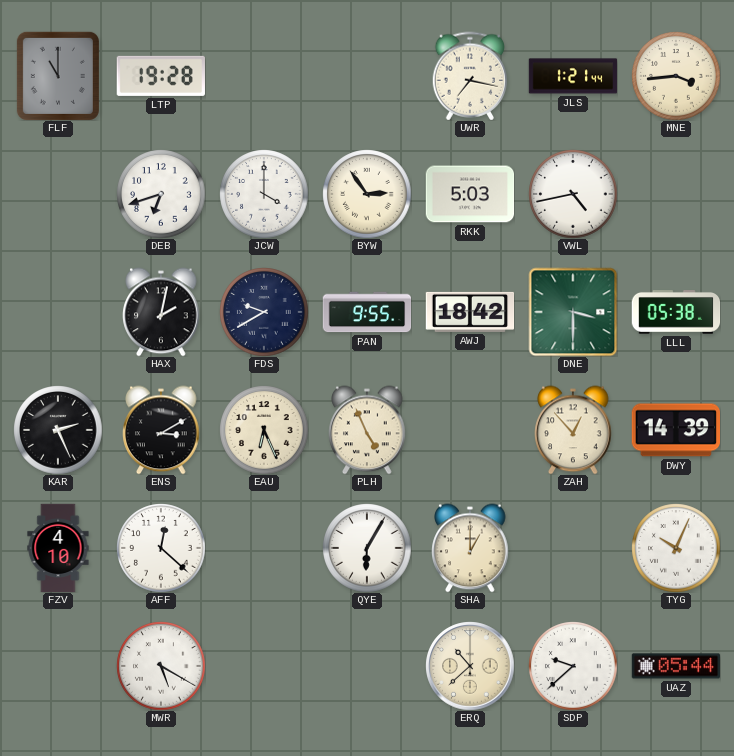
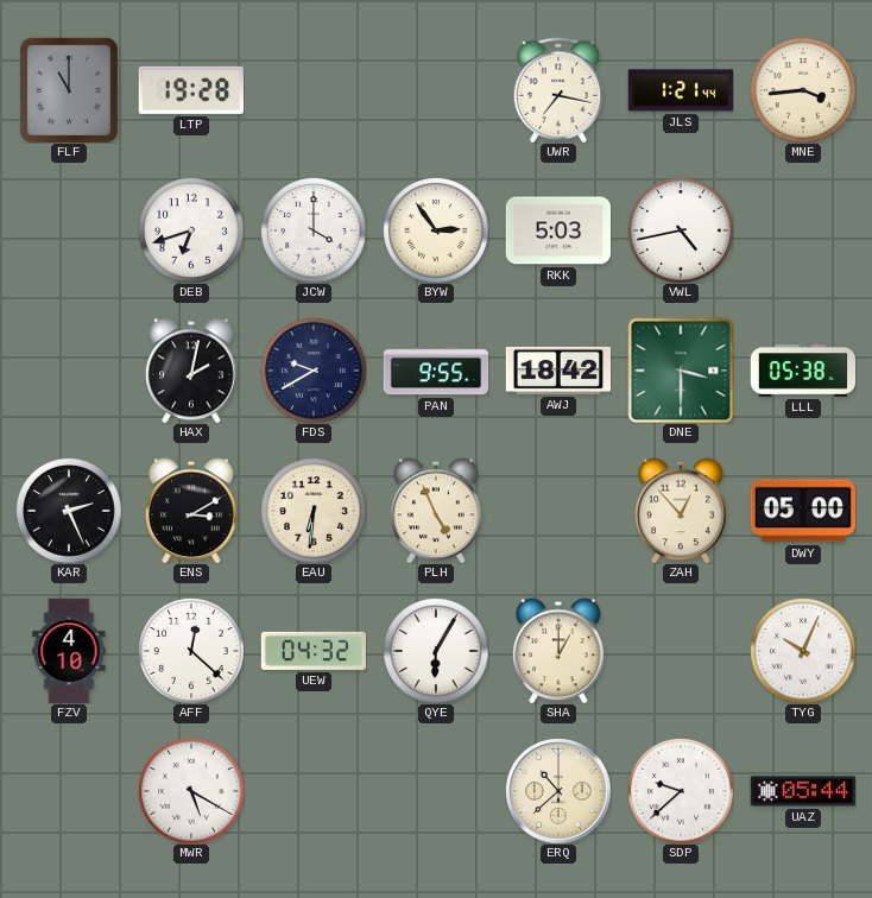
EAU: 6:26 -> 6:31
DWY: 14:39 -> 05:00
UEW: none -> 04:32
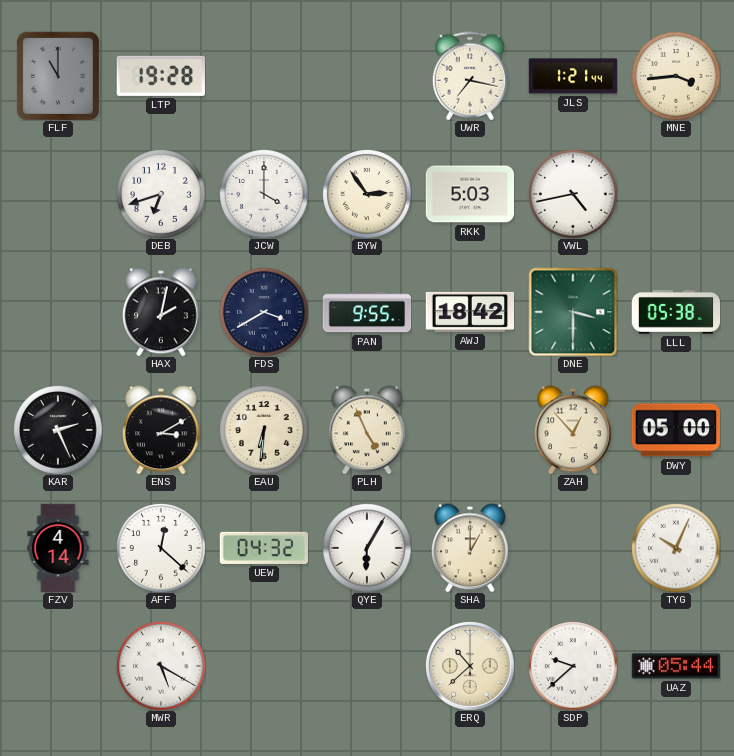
FDS: 9:40 -> 3:40
FZV: 4:10 -> 4:14
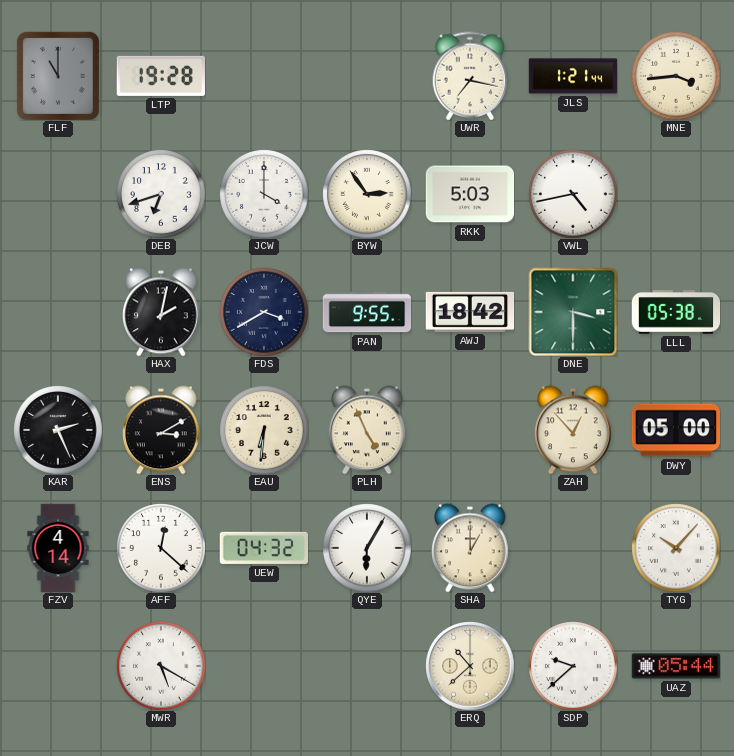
TYG: 10:04 -> 10:07
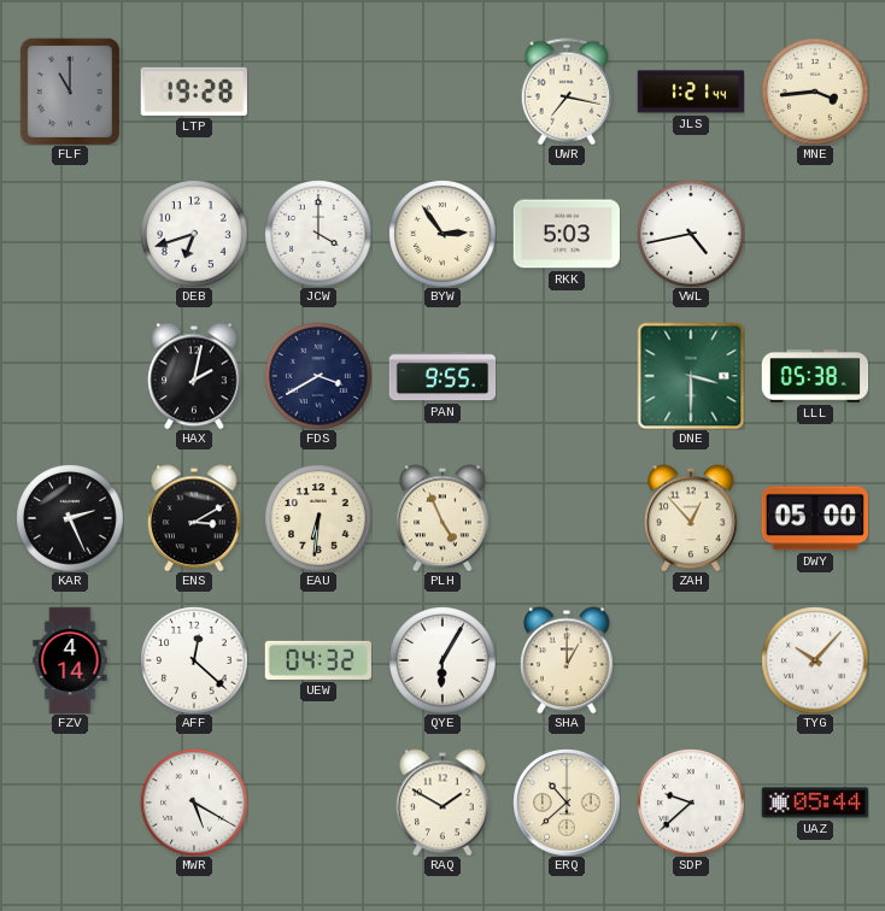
AWJ: 18:42 -> none
RAQ: none -> 1:50
